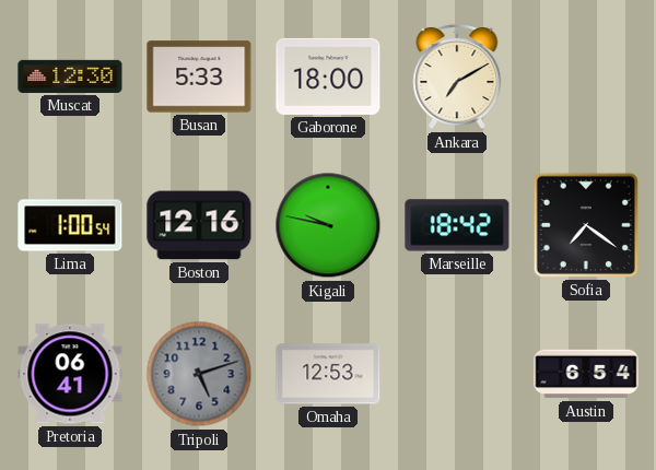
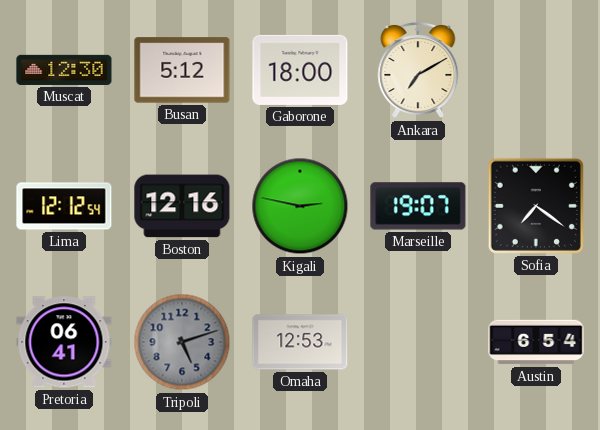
Busan: 5:33 -> 5:12
Lima: 1:00 -> 12:12
Kigali: 9:47 -> 2:47
Marseille: 18:42 -> 19:07
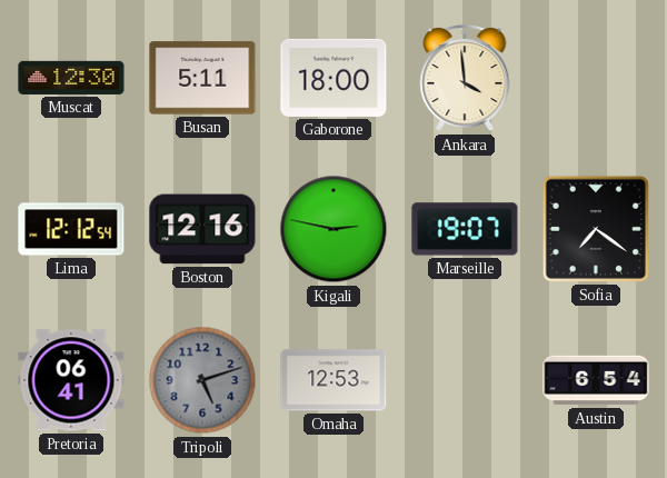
Busan: 5:12 -> 5:11
Ankara: 7:10 -> 3:59
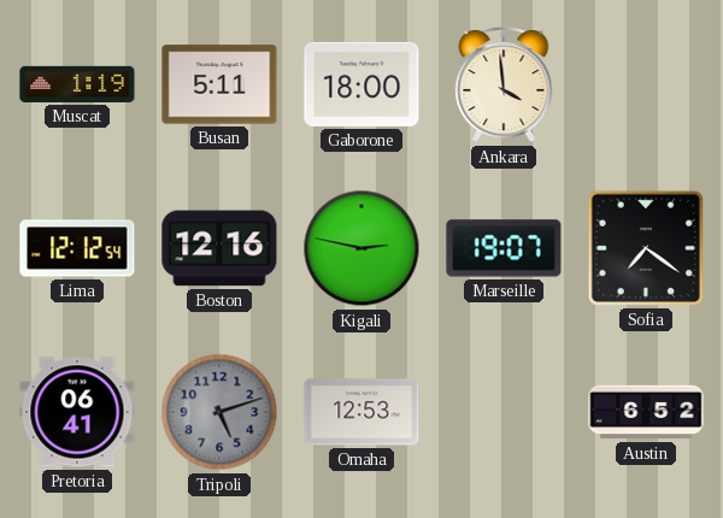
Muscat: 12:30 -> 1:19
Austin: 6:54 -> 6:52
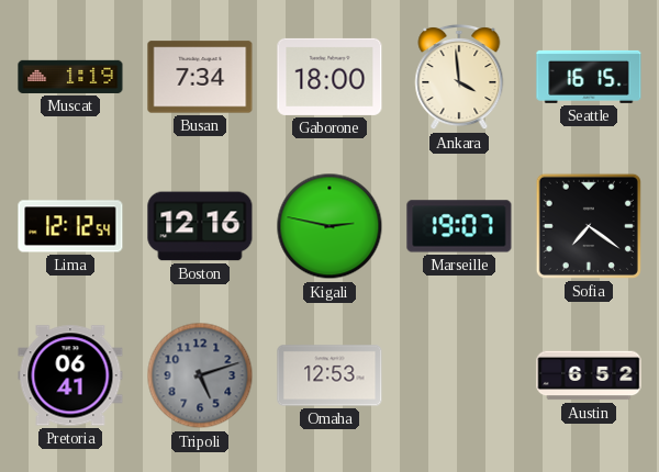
Busan: 5:11 -> 7:34
Seattle: none -> 16:15
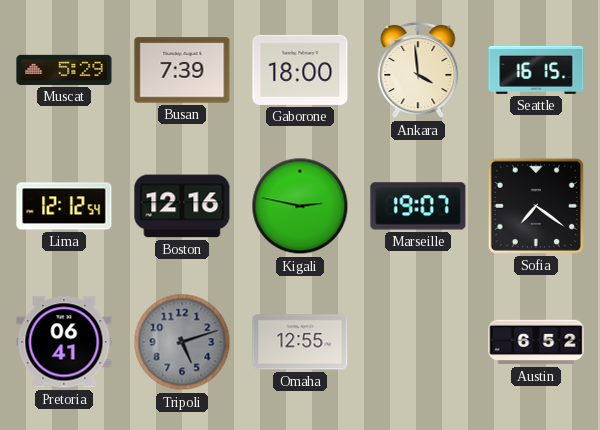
Muscat: 1:19 -> 5:29
Busan: 7:34 -> 7:39
Omaha: 12:53 -> 12:55
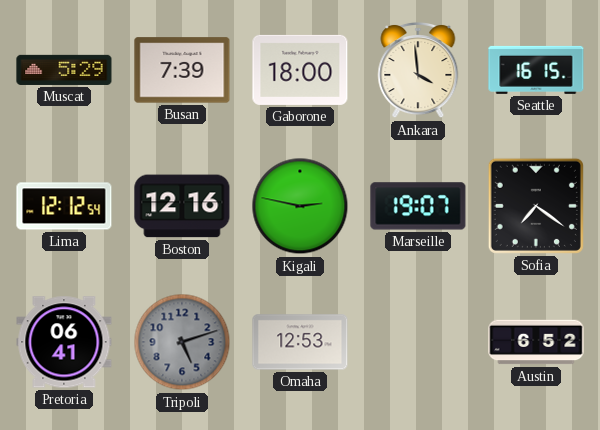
Omaha: 12:55 -> 12:53
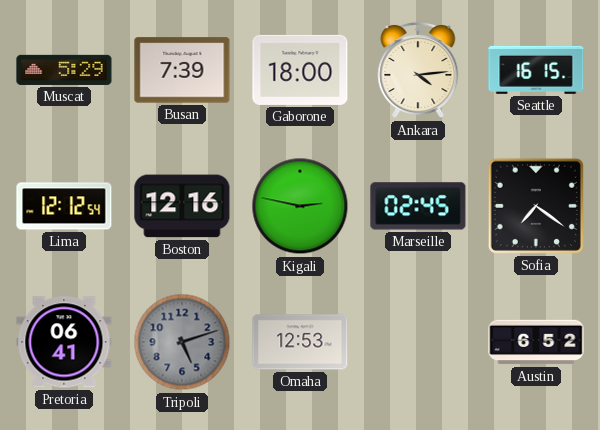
Ankara: 3:59 -> 4:14
Marseille: 19:07 -> 02:45
